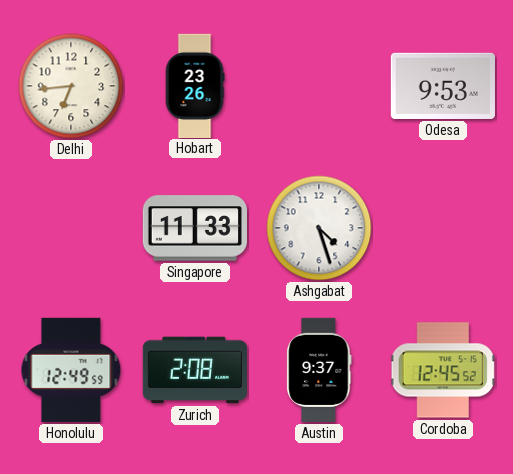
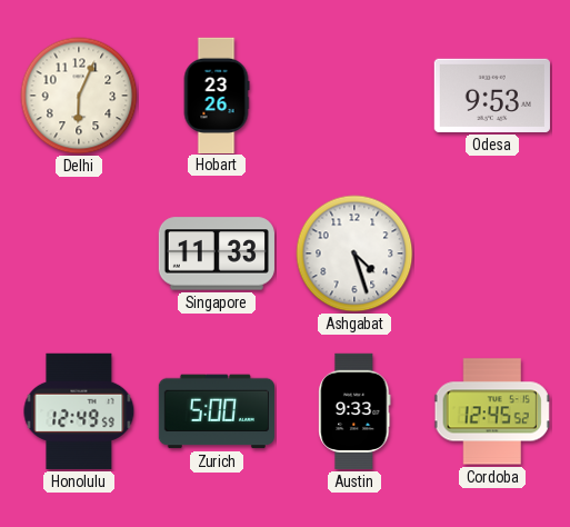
Delhi: 6:44 -> 6:04
Zurich: 2:08 -> 5:00
Austin: 9:37 -> 9:33
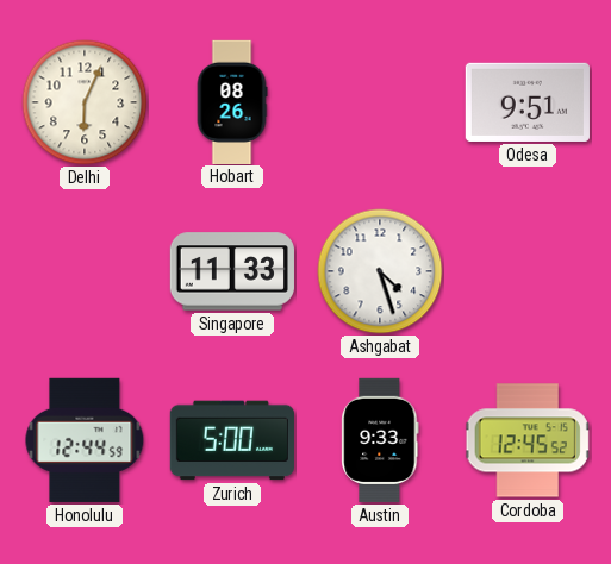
Hobart: 23:26 -> 08:26
Odesa: 9:53 -> 9:51
Honolulu: 12:49 -> 12:44
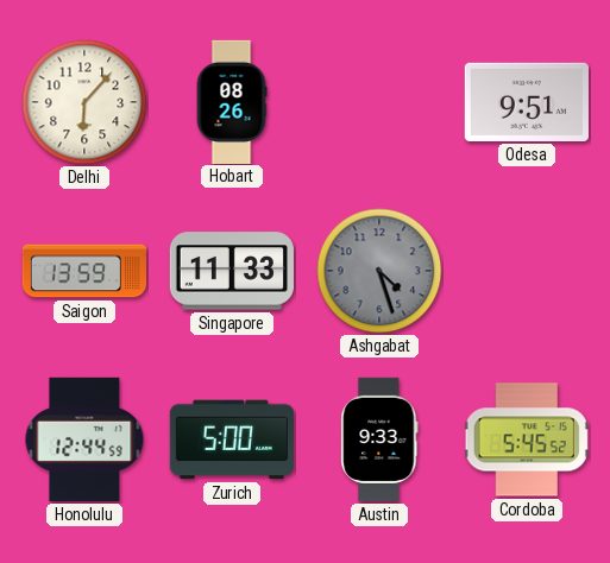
Delhi: 6:04 -> 6:07
Saigon: none -> 13:59
Ashgabat dial: white -> grey
Cordoba: 12:45 -> 5:45
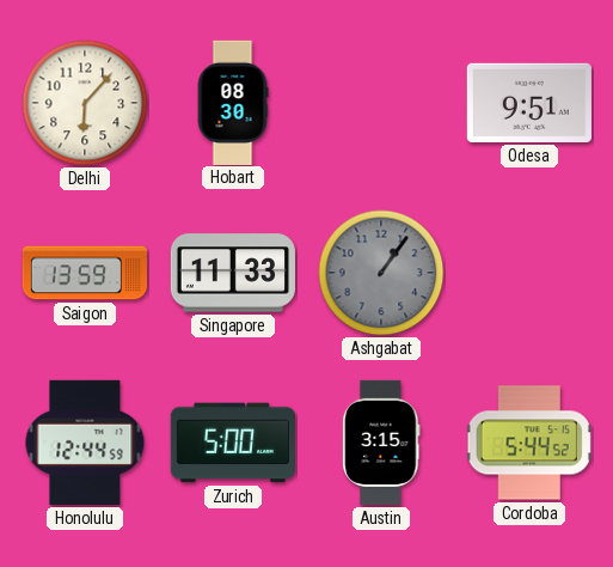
Hobart: 08:26 -> 08:30
Ashgabat: 4:27 -> 1:06
Austin: 9:33 -> 3:15
Cordoba: 5:45 -> 5:44
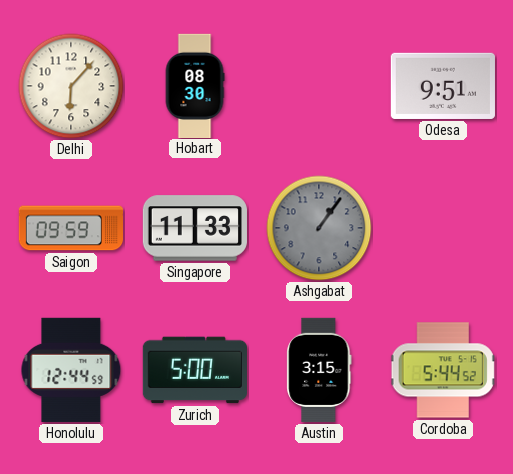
Saigon: 13:59 -> 09:59
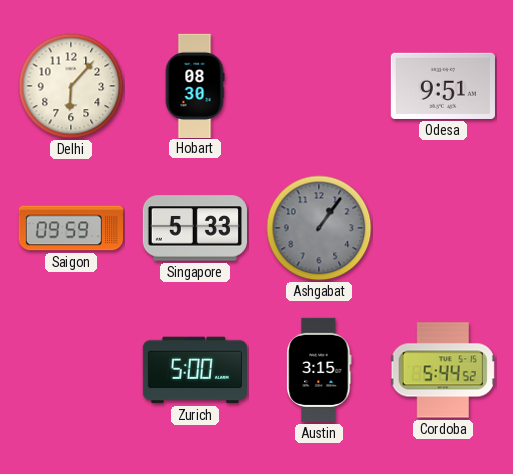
Singapore: 11:33 -> 5:33
Honolulu: 12:44 -> none
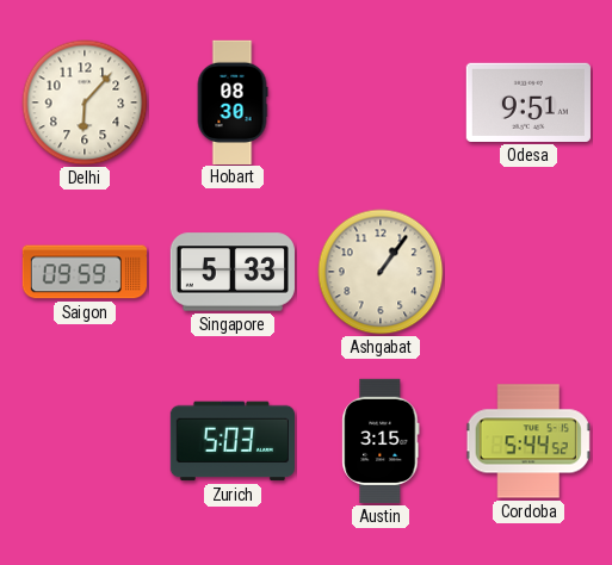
Ashgabat dial: grey -> cream
Zurich: 5:00 -> 5:03
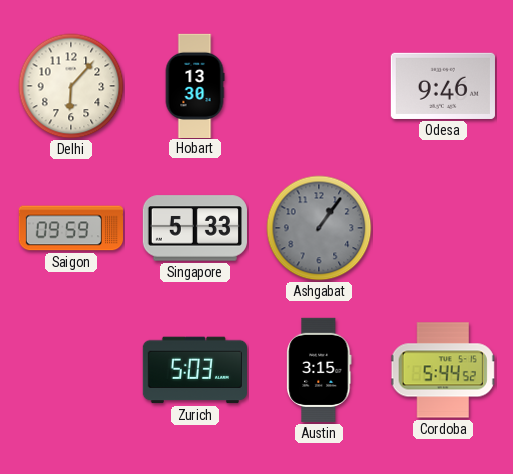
Hobart: 08:30 -> 13:30
Odesa: 9:51 -> 9:46
Ashgabat dial: cream -> grey
